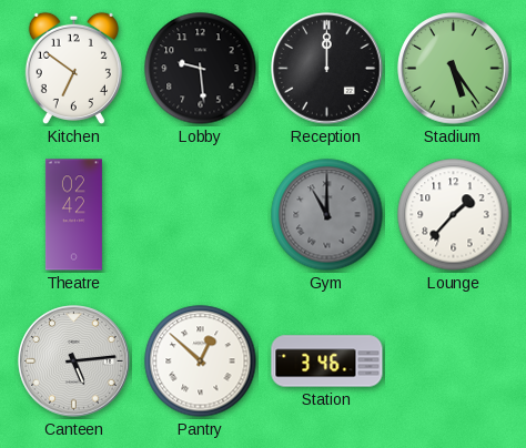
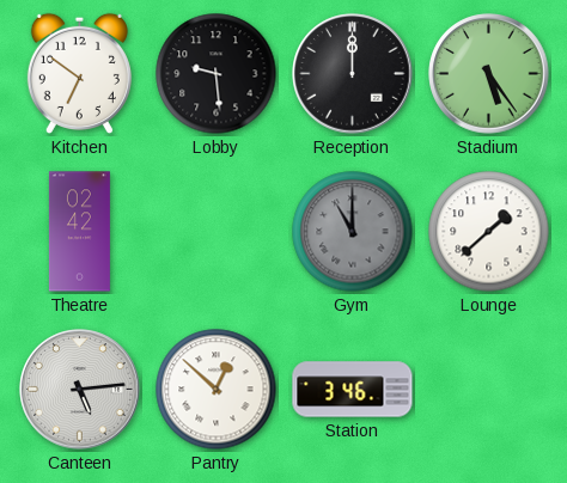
Lounge: 1:37 -> 1:38
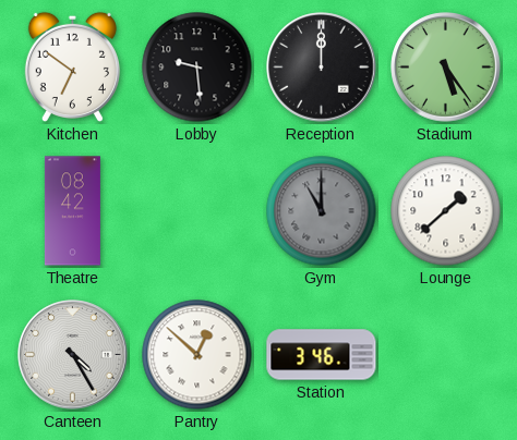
Theatre: 02:42 -> 08:42
Canteen: 5:14 -> 4:25
